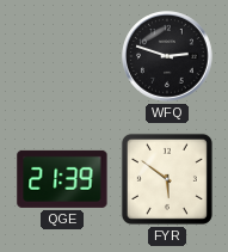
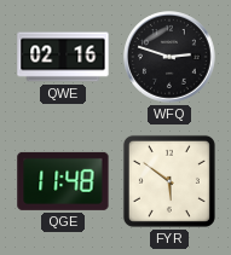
QWE: none -> 02:16
QGE: 21:39 -> 11:48
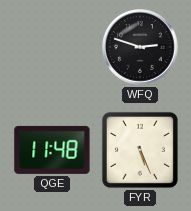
QWE: 02:16 -> none
FYR: 5:51 -> 5:26
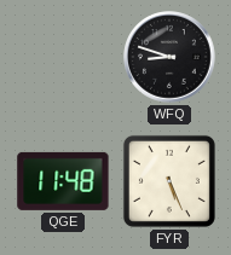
WFQ: 2:48 -> 8:48
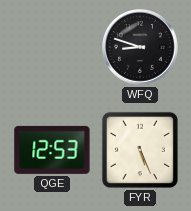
QGE: 11:48 -> 12:53
